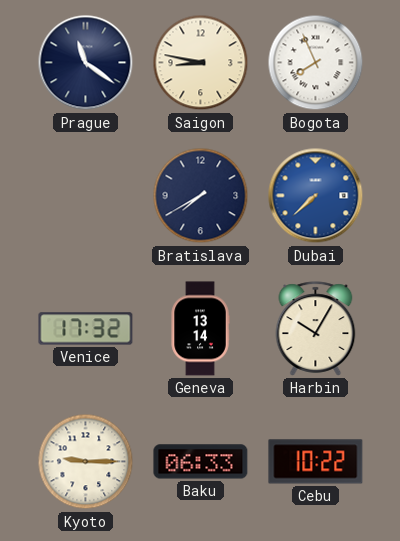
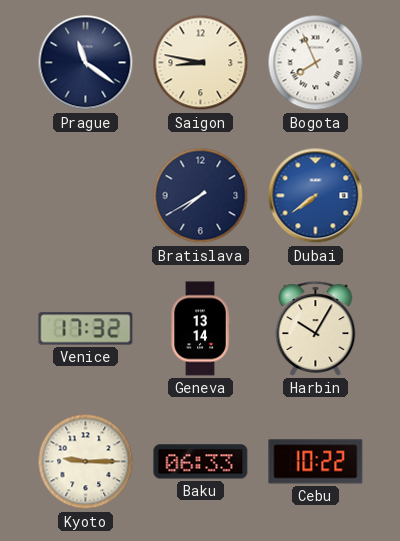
Dubai: 7:38 -> 7:39
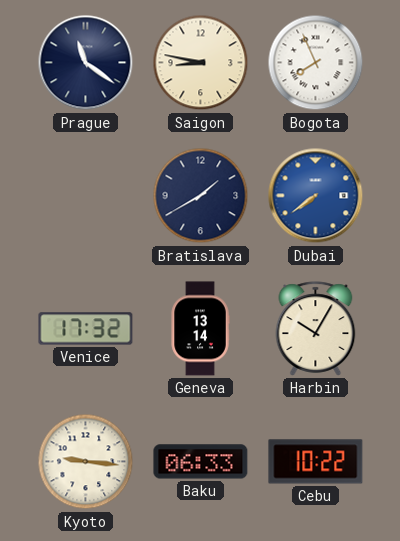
Bratislava: 7:40 -> 1:40
Kyoto: 9:15 -> 9:16
